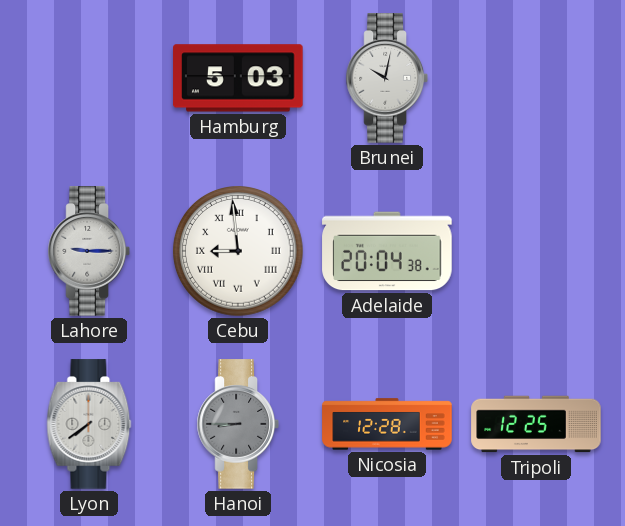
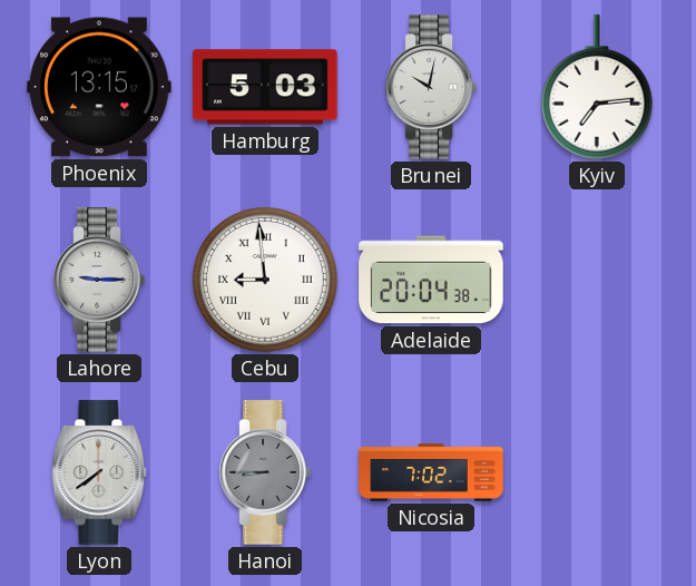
Phoenix: none -> 13:15
Kyiv: none -> 7:14
Nicosia: 12:28 -> 7:02
Tripoli: 12:25 -> none
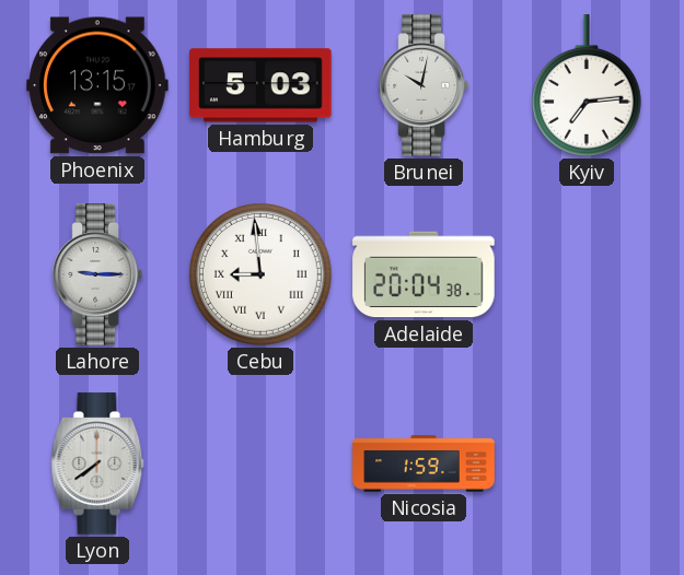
Hanoi: 8:45 -> none
Nicosia: 7:02 -> 1:59
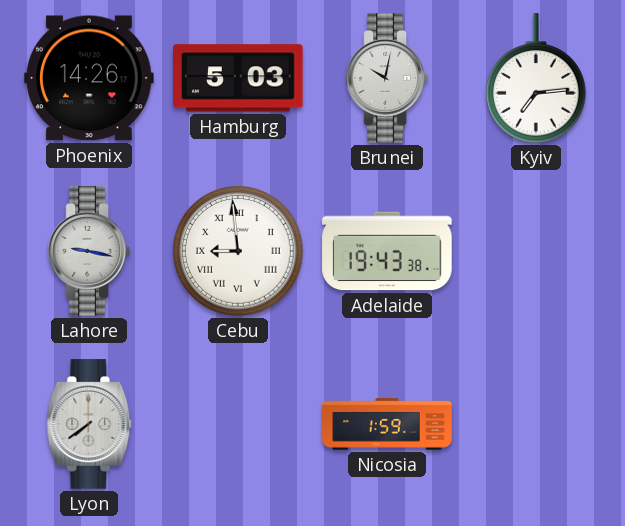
Phoenix: 13:15 -> 14:26
Lahore: 9:15 -> 9:17
Adelaide: 20:04 -> 19:43
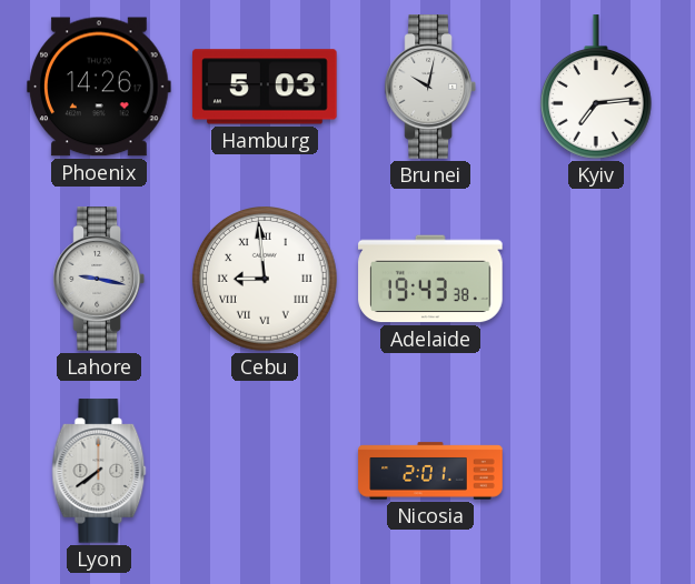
Nicosia: 1:59 -> 2:01
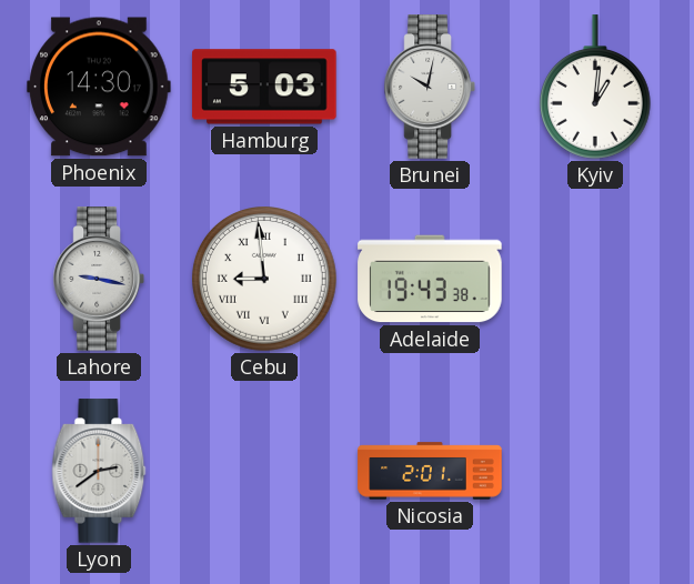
Phoenix: 14:26 -> 14:30
Kyiv: 7:14 -> 1:01
Lyon: 7:39 -> 2:39
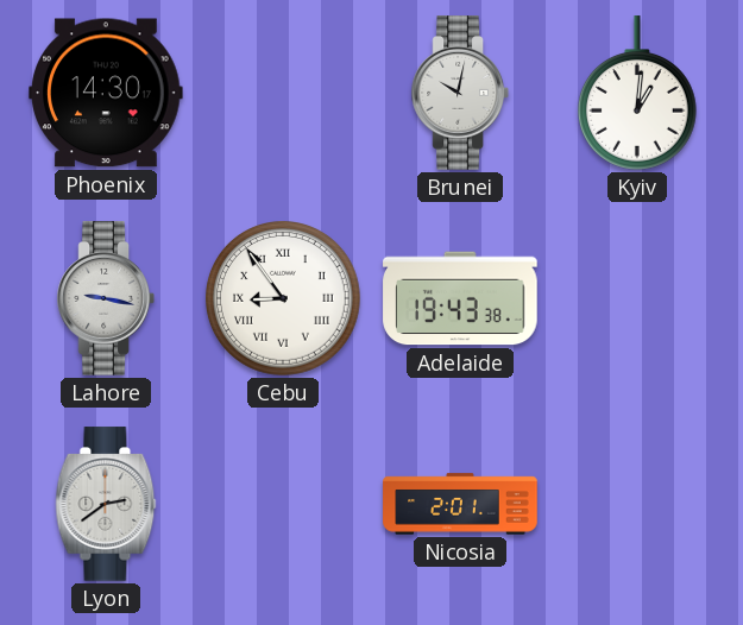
Hamburg: 5:03 -> none
Cebu: 8:59 -> 8:54
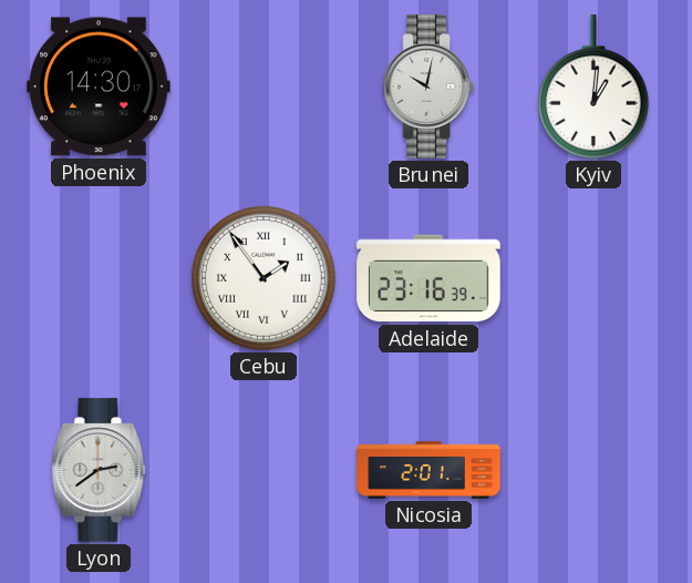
Lahore: 9:17 -> none
Cebu: 8:54 -> 1:54
Adelaide: 19:43 -> 23:16
